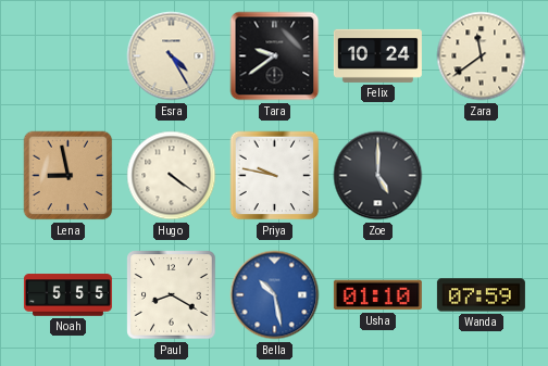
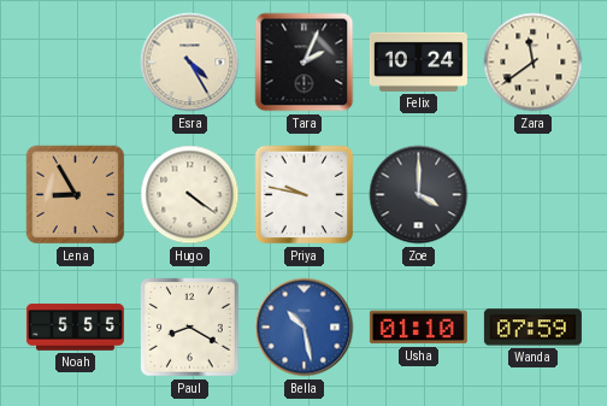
Tara: 9:39 -> 2:04
Lena: 8:58 -> 8:55
Zoe: 5:00 -> 4:00
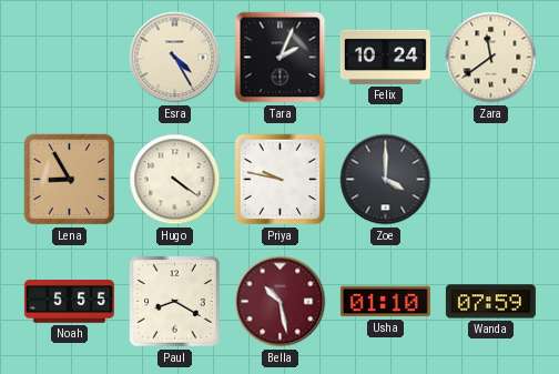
Bella dial: blue -> burgundy
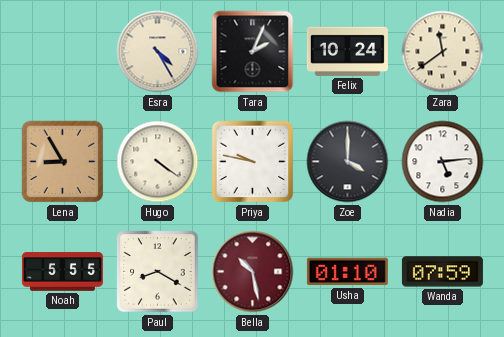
Nadia: none -> 5:14
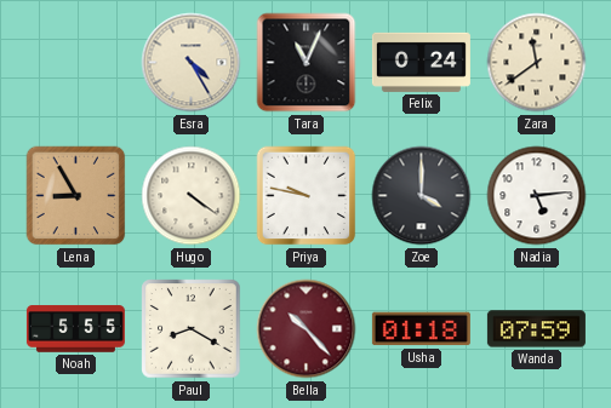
Tara: 2:04 -> 11:04
Felix: 10:24 -> 0:24
Bella: 10:28 -> 10:23
Usha: 01:10 -> 01:18
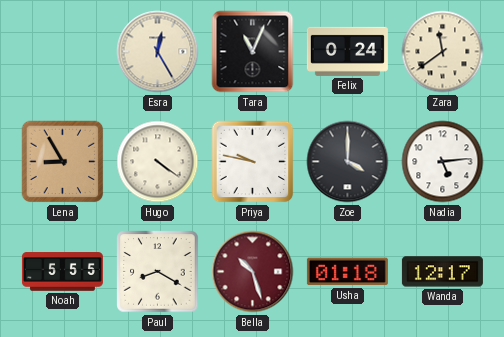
Esra: 4:25 -> 12:25
Bella: 10:23 -> 10:27
Wanda: 07:59 -> 12:17
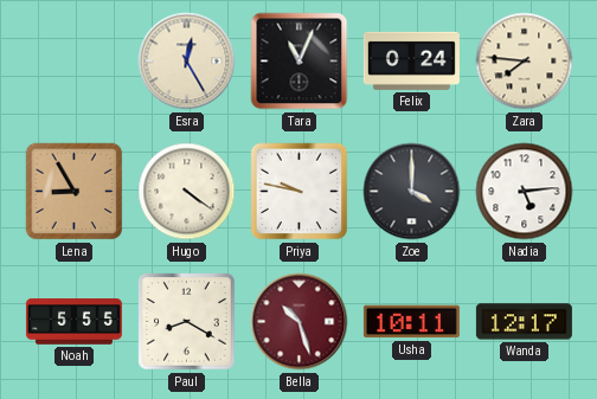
Zara: 11:39 -> 7:46
Usha: 01:18 -> 10:11
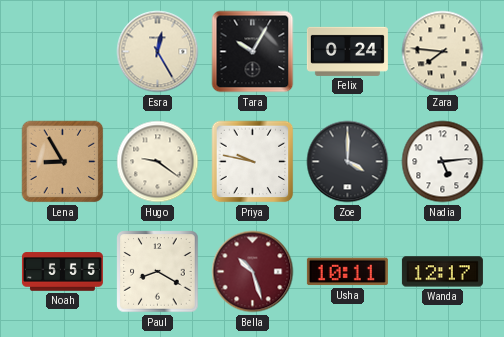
Tara: 11:04 -> 10:05
Hugo: 4:21 -> 9:21
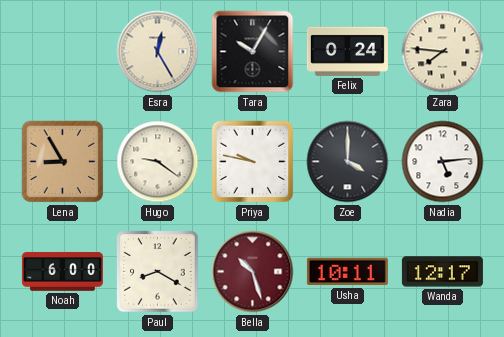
Noah: 5:55 -> 6:00
